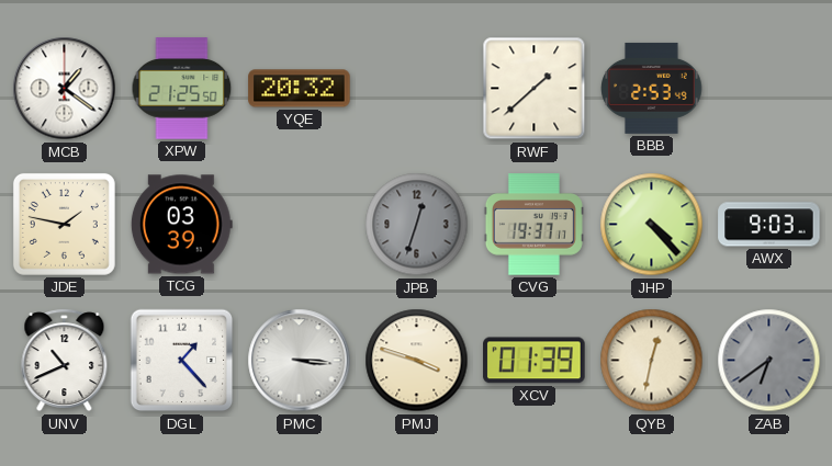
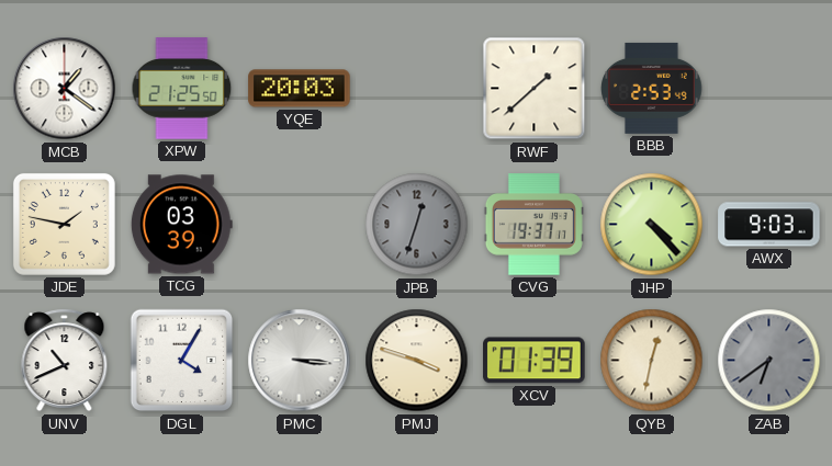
YQE: 20:32 -> 20:03
DGL: 1:23 -> 4:05
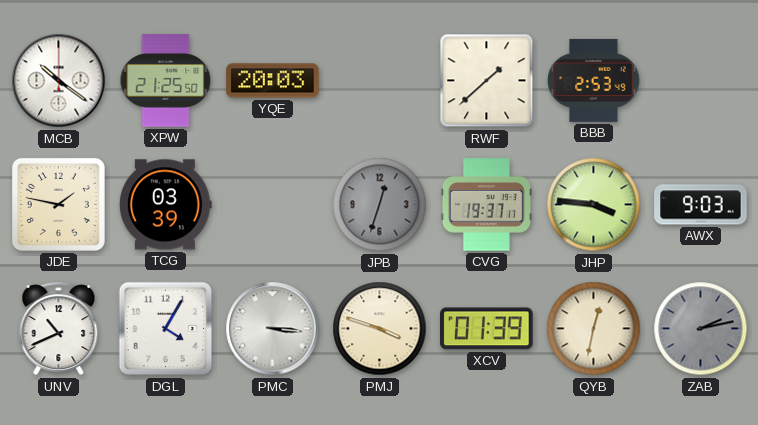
MCB: 1:21 -> 10:21
JHP: 4:23 -> 3:46
ZAB: 6:39 -> 2:13
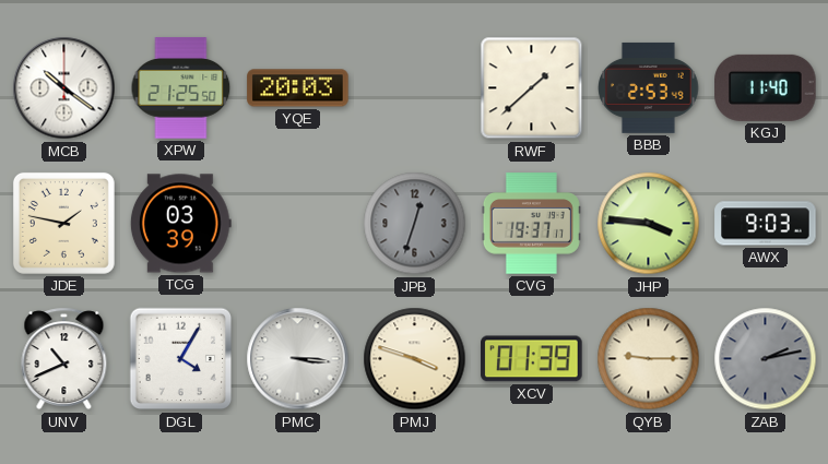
KGJ: none -> 11:40
QYB: 12:32 -> 9:15
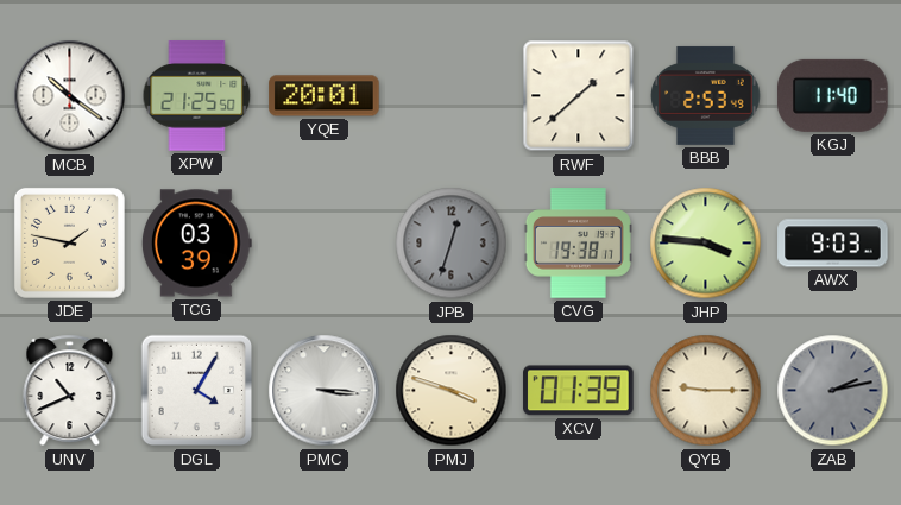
YQE: 20:03 -> 20:01
CVG: 19:37 -> 19:38
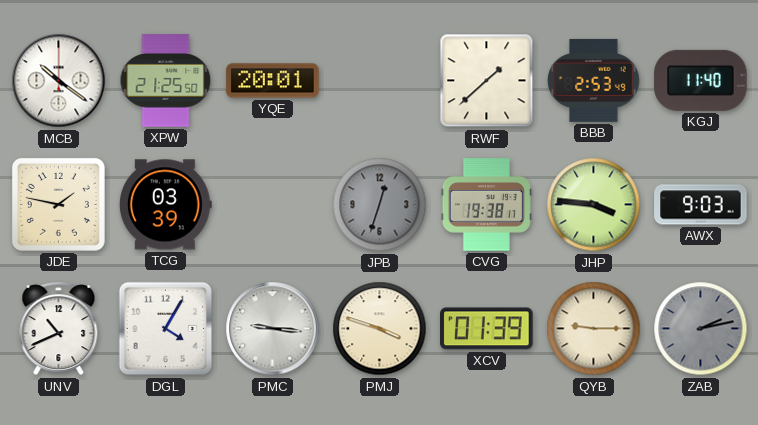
PMC: 3:16 -> 9:16
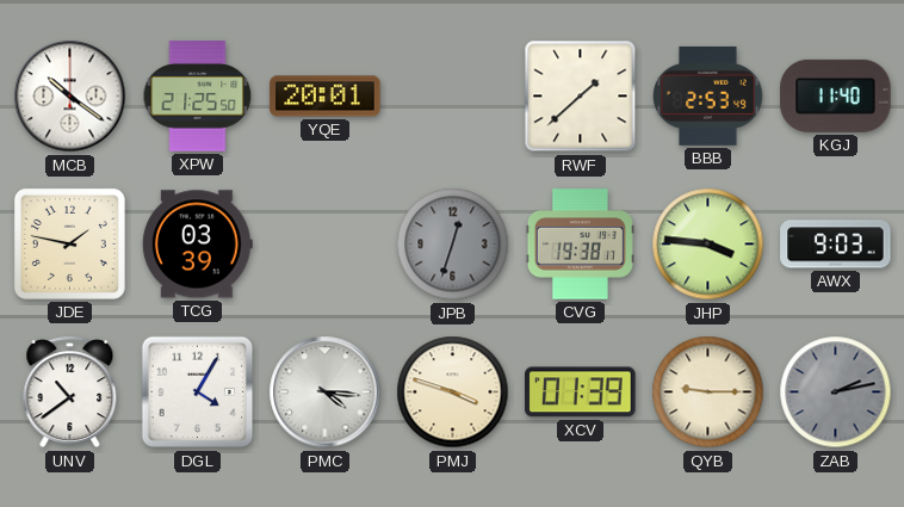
UNV: 10:41 -> 10:39
PMC: 9:16 -> 4:16
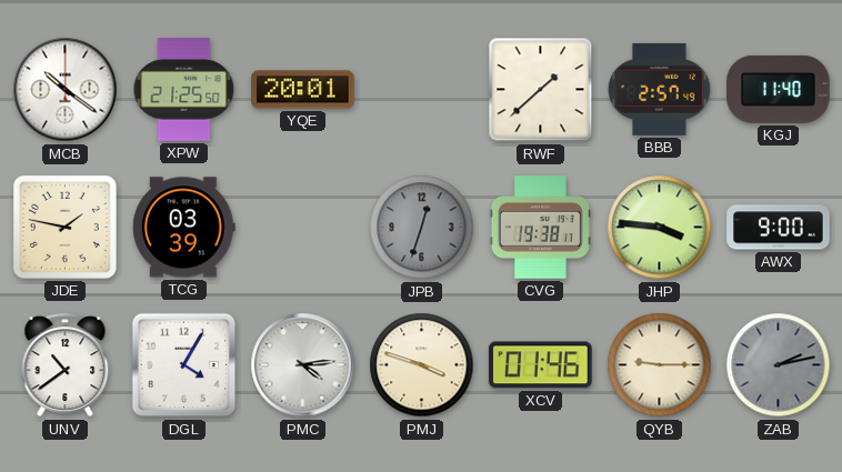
BBB: 2:53 -> 2:57
AWX: 9:03 -> 9:00
PMC: 4:16 -> 4:14
XCV: 01:39 -> 01:46
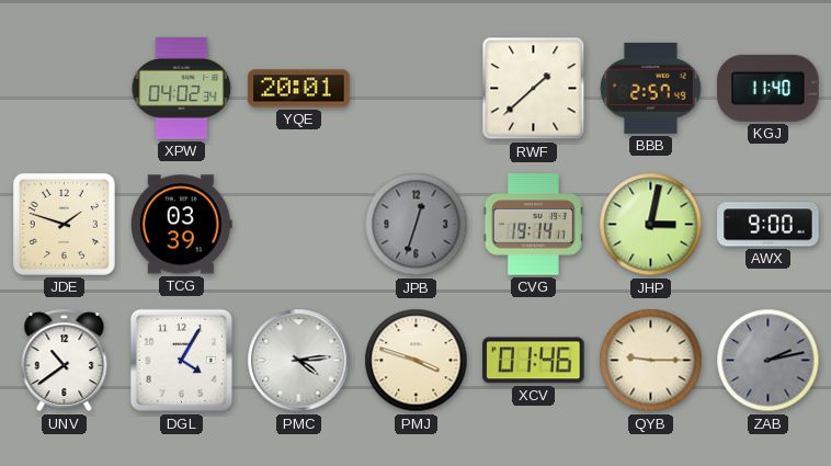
MCB: 10:21 -> none
XPW: 21:25 -> 04:02
JDE: 1:47 -> 1:48
CVG: 19:38 -> 19:14
JHP: 3:46 -> 3:02
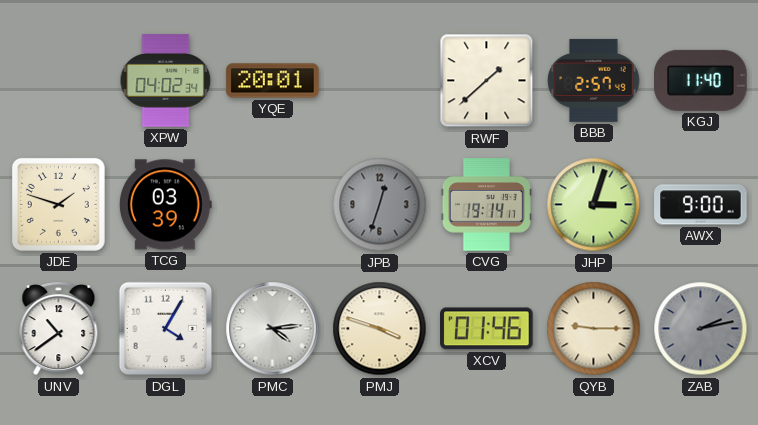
JHP: 3:02 -> 3:03
